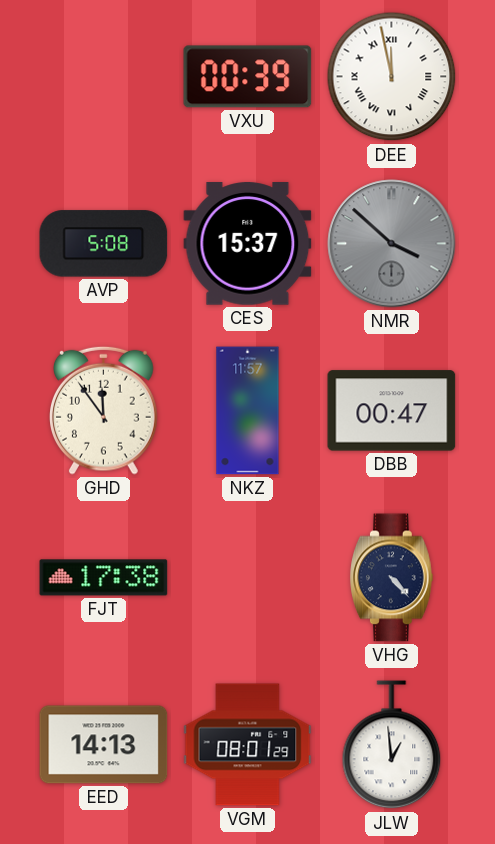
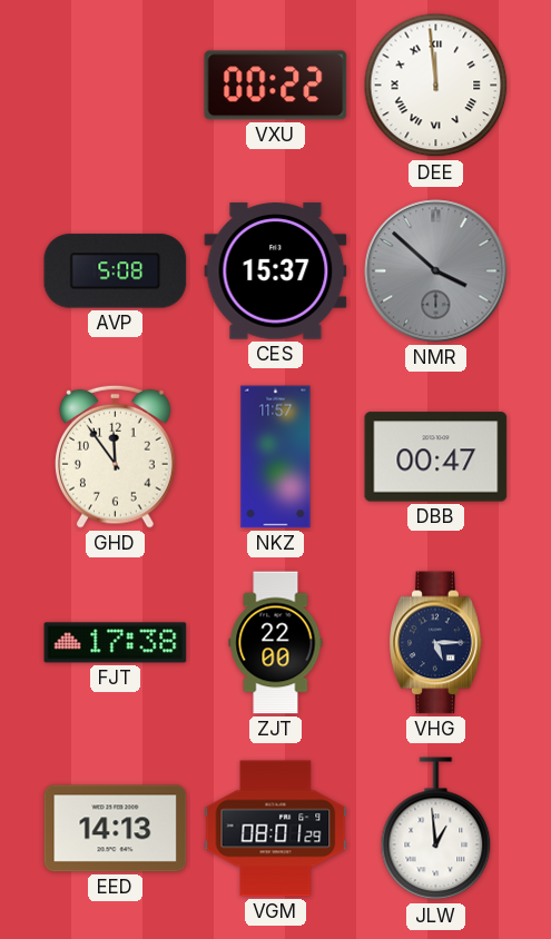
VXU: 00:39 -> 00:22
DEE: 11:58 -> 11:59
ZJT: none -> 22:00
VHG: 4:23 -> 5:15
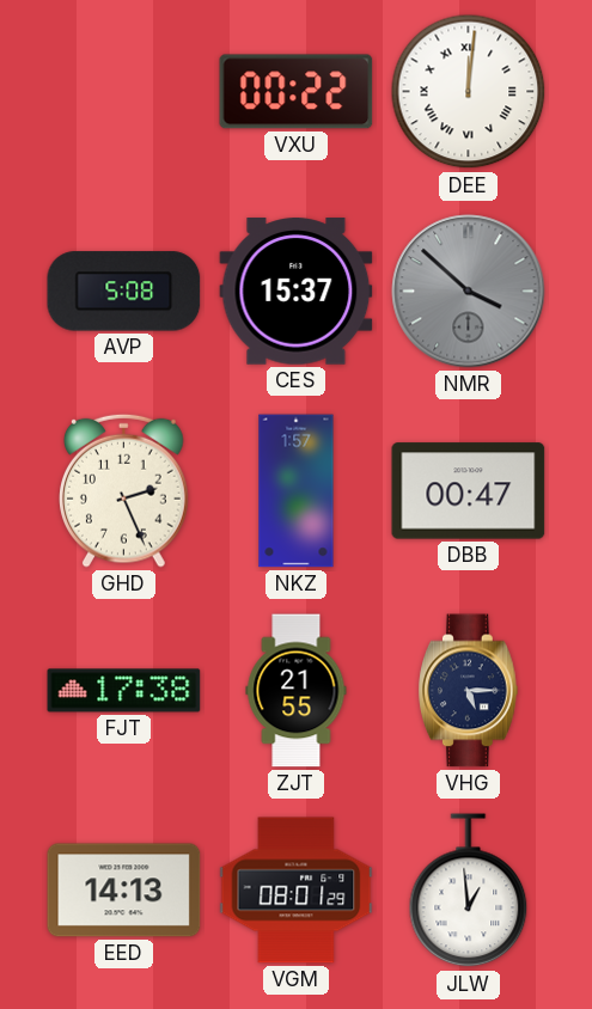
DEE: 11:59 -> 12:01
GHD: 11:54 -> 2:26
NKZ: 11:57 -> 1:57
ZJT: 22:00 -> 21:55
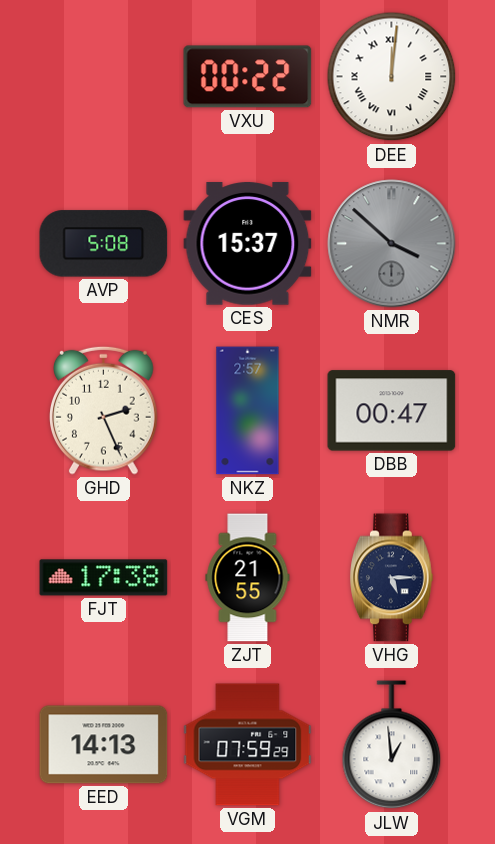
NKZ: 1:57 -> 2:57
VGM: 08:01 -> 07:59
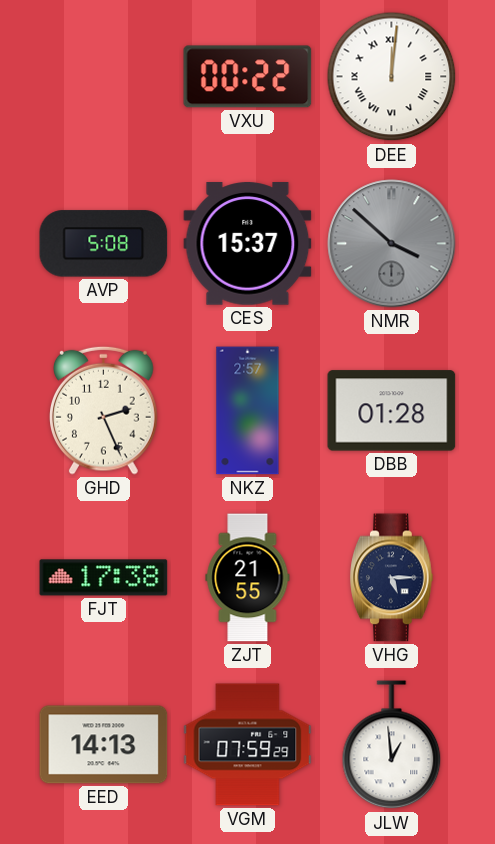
DBB: 00:47 -> 01:28
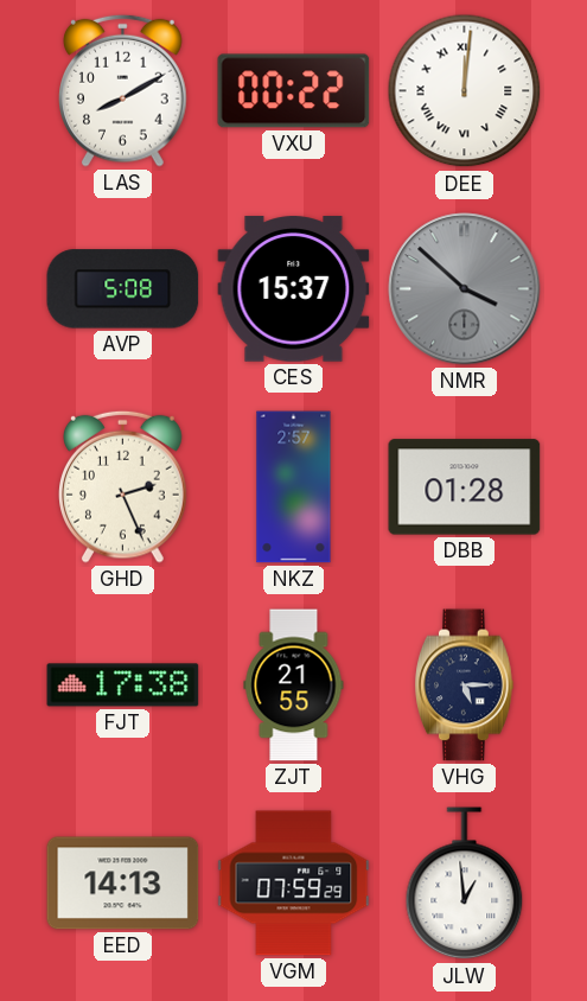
LAS: none -> 8:10
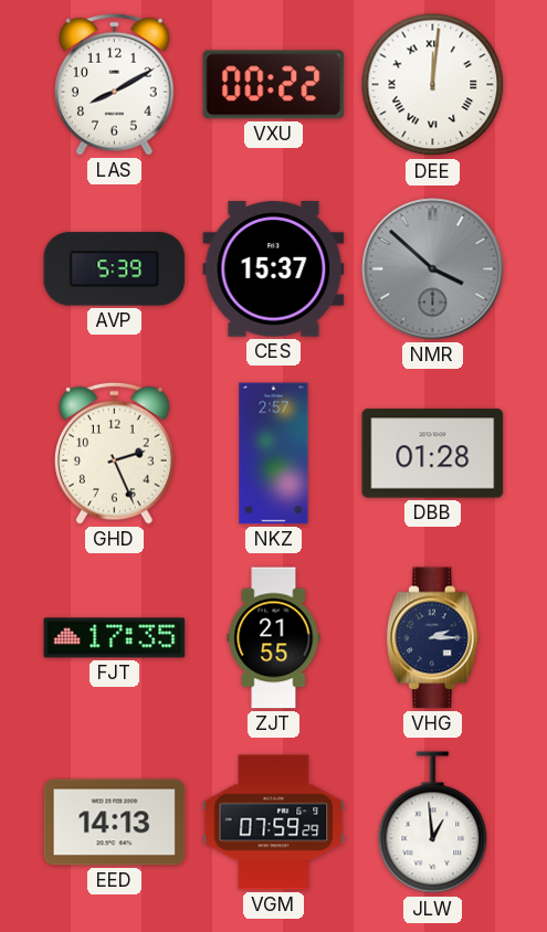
AVP: 5:08 -> 5:39
FJT: 17:38 -> 17:35
VHG: 5:15 -> 2:15
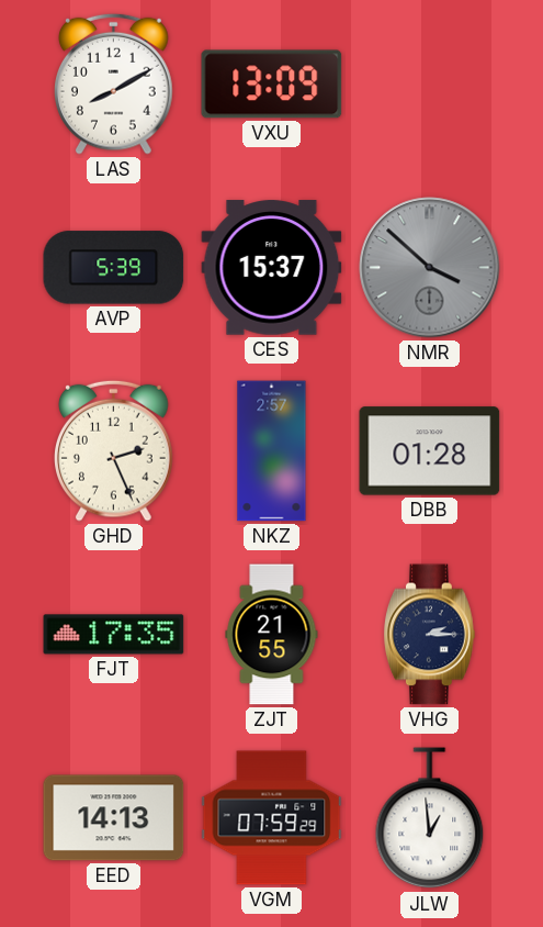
VXU: 00:22 -> 13:09
DEE: 12:01 -> none
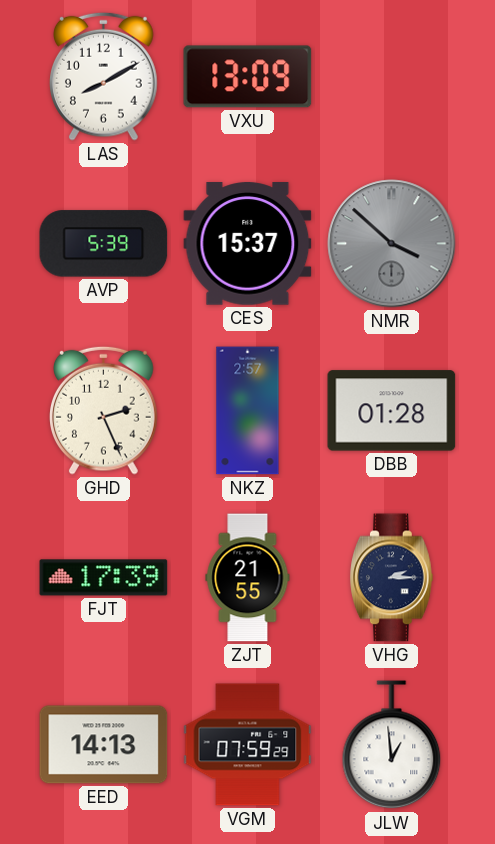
FJT: 17:35 -> 17:39
